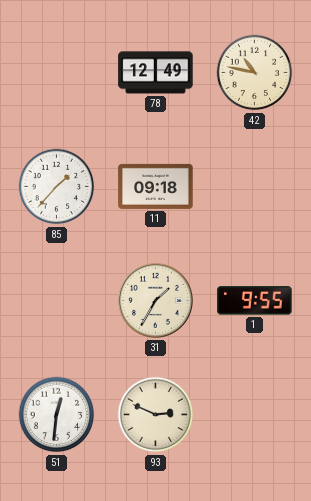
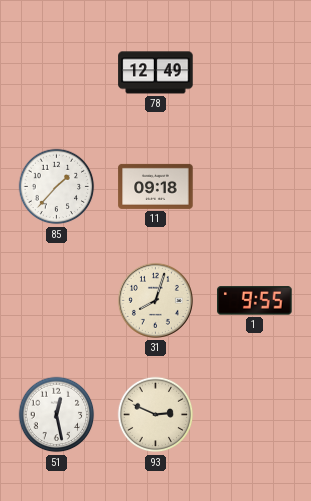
42: 10:47 -> none
31: 1:35 -> 8:03
51: 12:31 -> 12:28
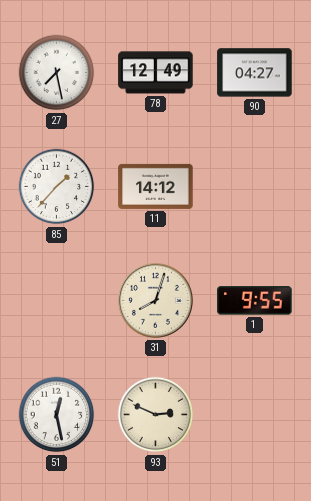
27: none -> 7:28
90: none -> 04:27
11: 09:18 -> 14:12
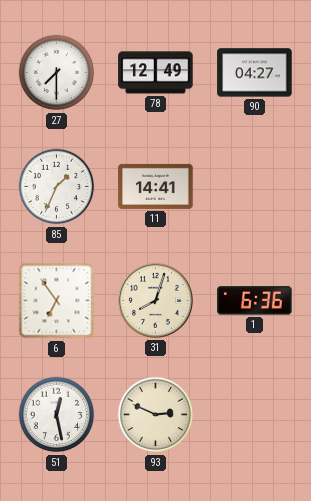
27: 7:28 -> 7:30
85: 1:37 -> 1:34
11: 14:12 -> 14:41
6: none -> 6:54
1: 9:55 -> 6:36
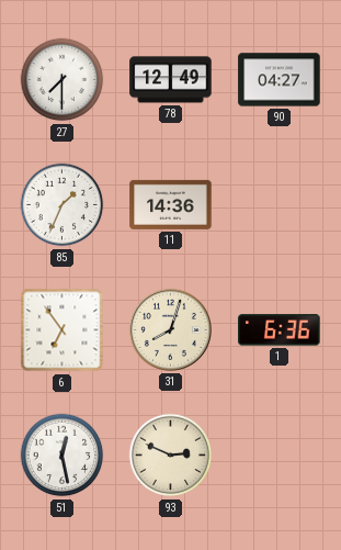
11: 14:41 -> 14:36
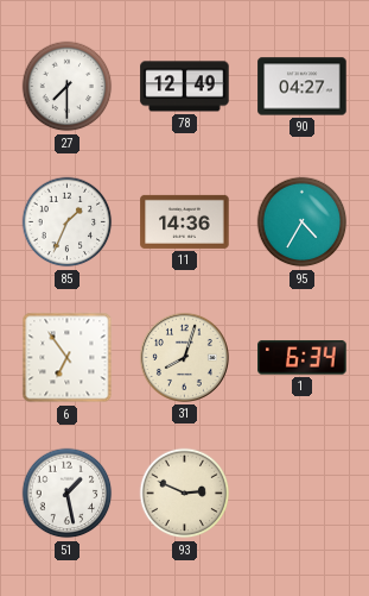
95: none -> 4:35
1: 6:36 -> 6:34
51: 12:28 -> 1:28
